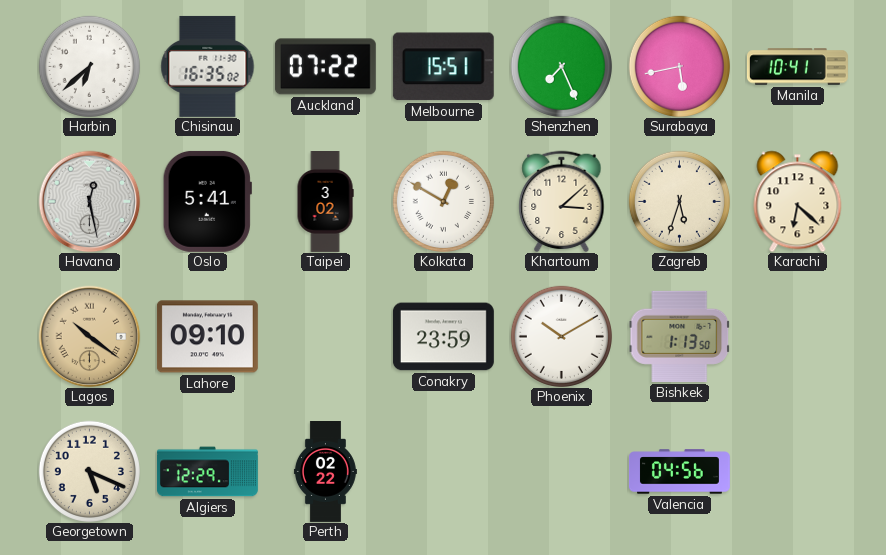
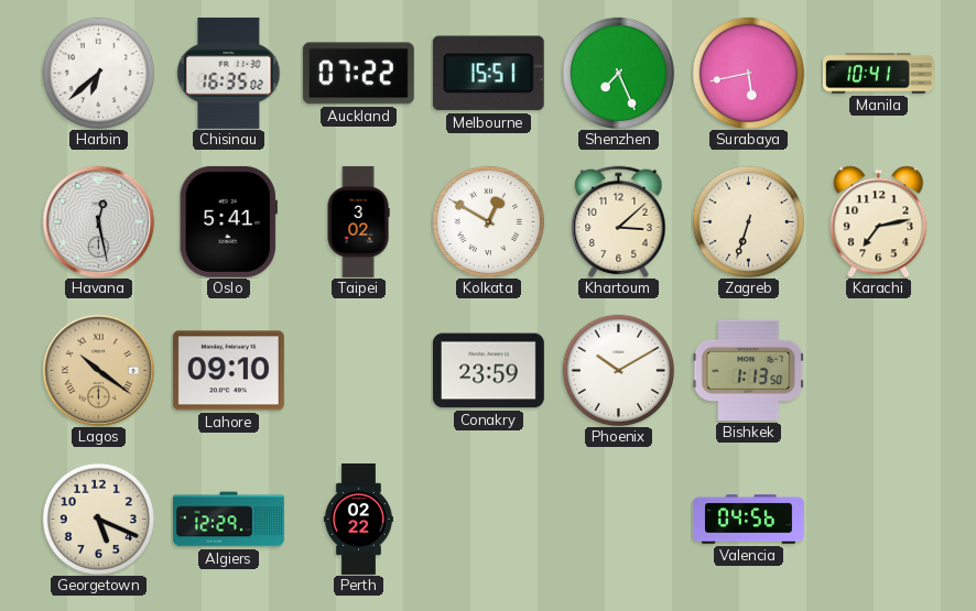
Zagreb: 5:33 -> 6:33
Karachi: 6:22 -> 7:13
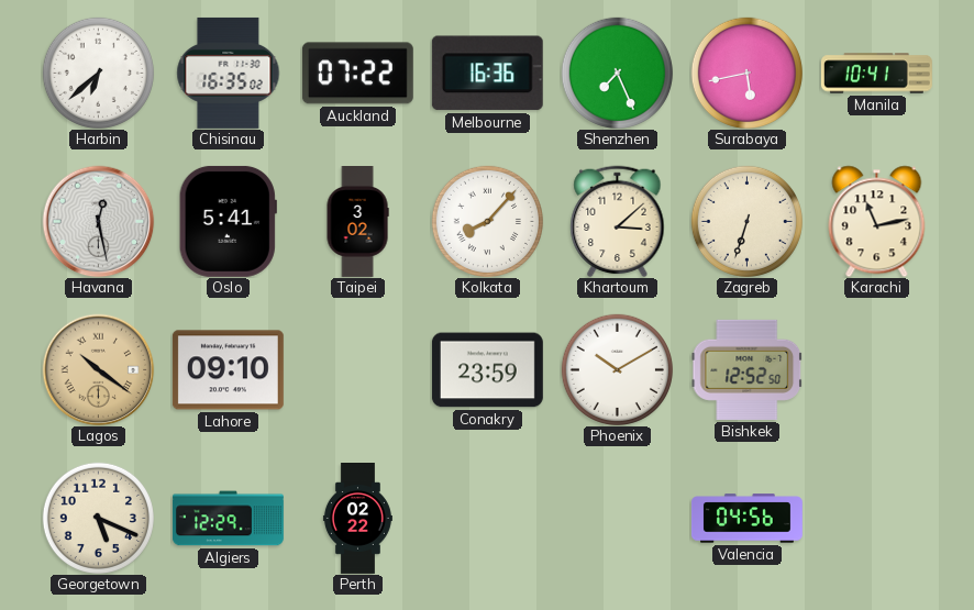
Melbourne: 15:51 -> 16:36
Kolkata: 12:50 -> 8:07
Karachi: 7:13 -> 11:13
Bishkek: 1:13 -> 12:52
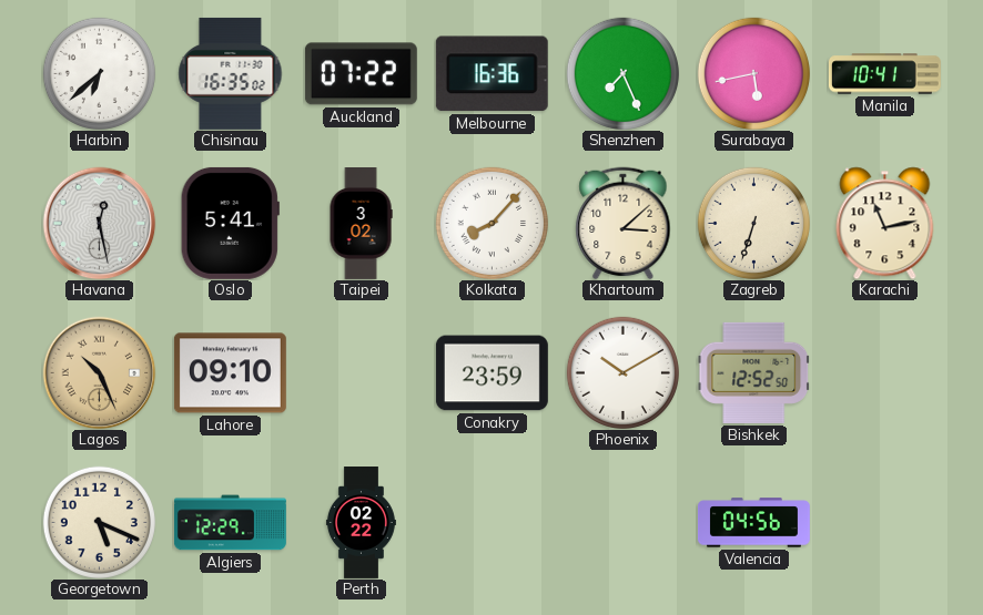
Lagos: 10:21 -> 10:26
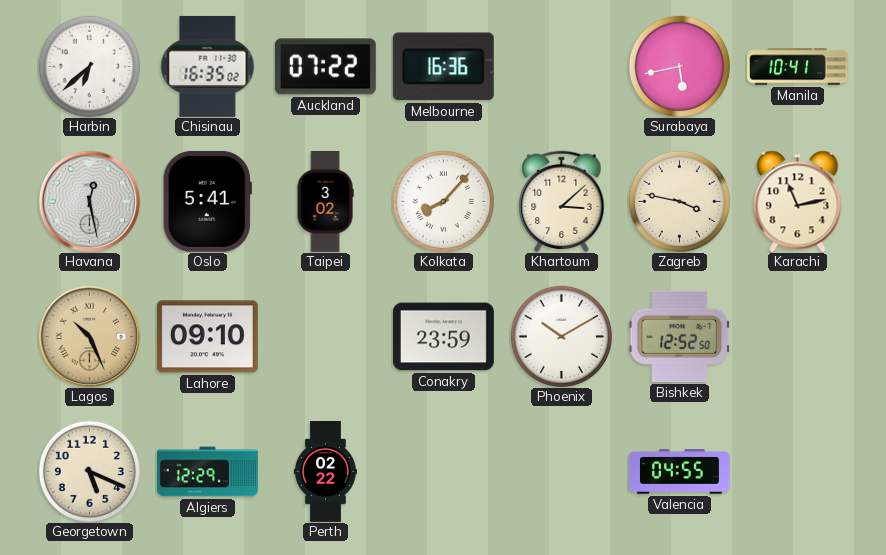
Shenzhen: 7:26 -> none
Zagreb: 6:33 -> 3:47
Valencia: 04:56 -> 04:55
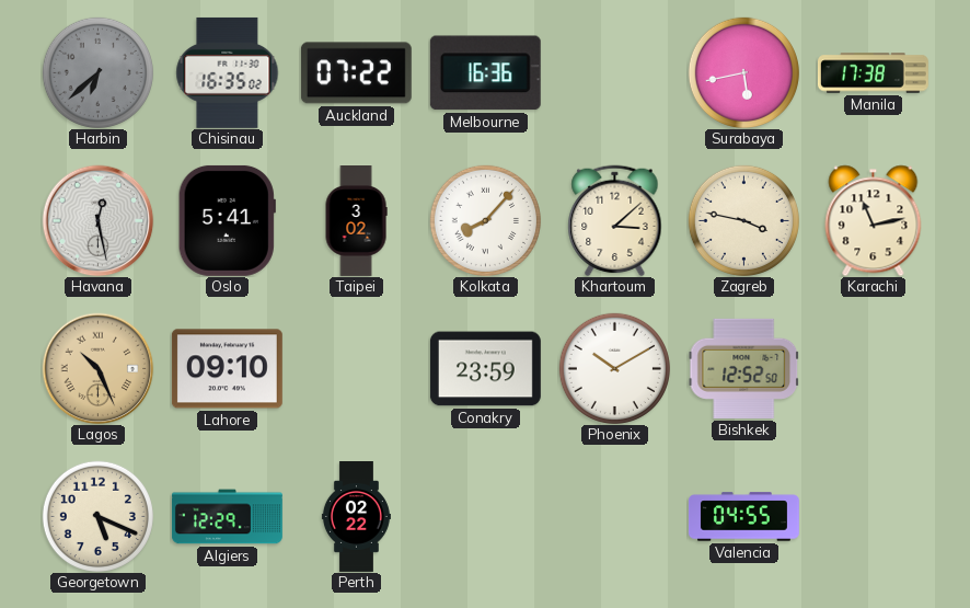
Harbin dial: white -> grey
Manila: 10:41 -> 17:38
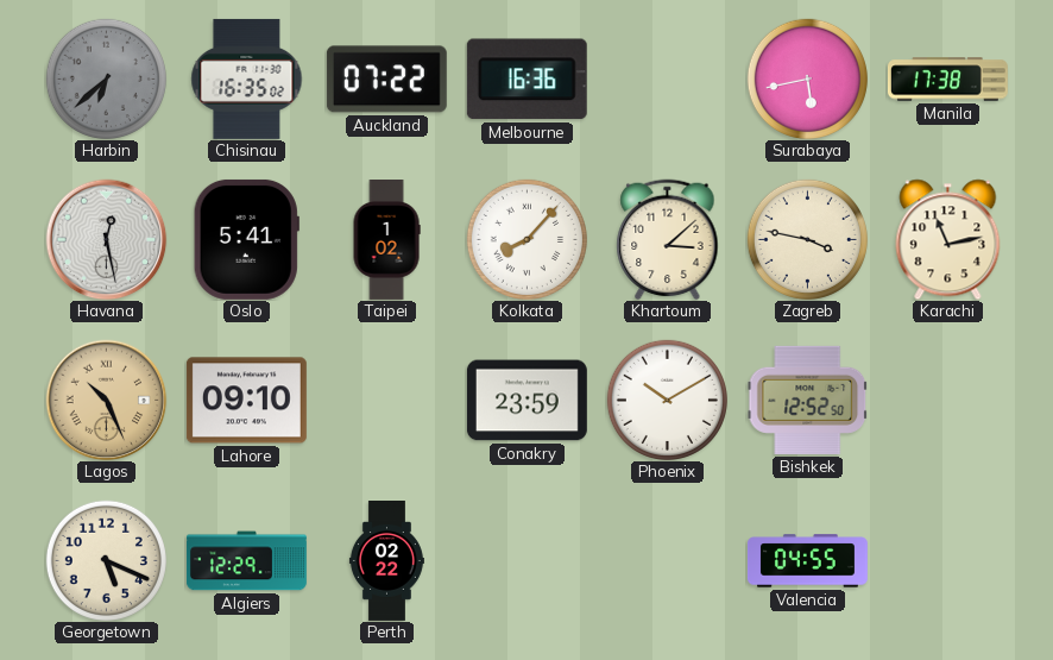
Taipei: 3:02 -> 1:02
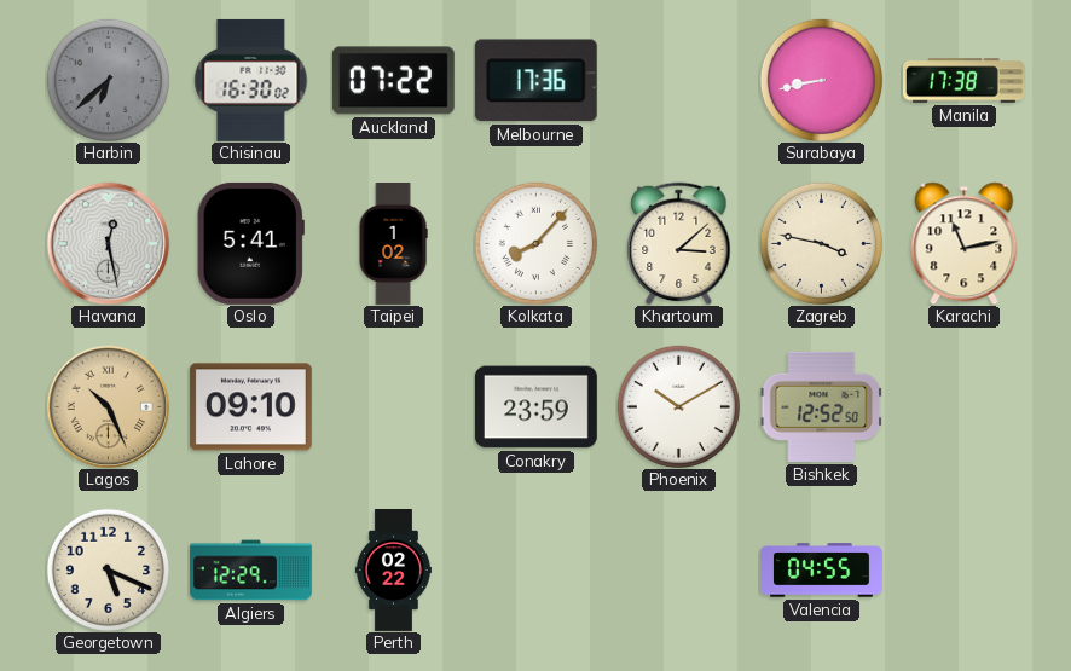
Chisinau: 16:35 -> 16:30
Melbourne: 16:36 -> 17:36
Surabaya: 5:43 -> 8:43
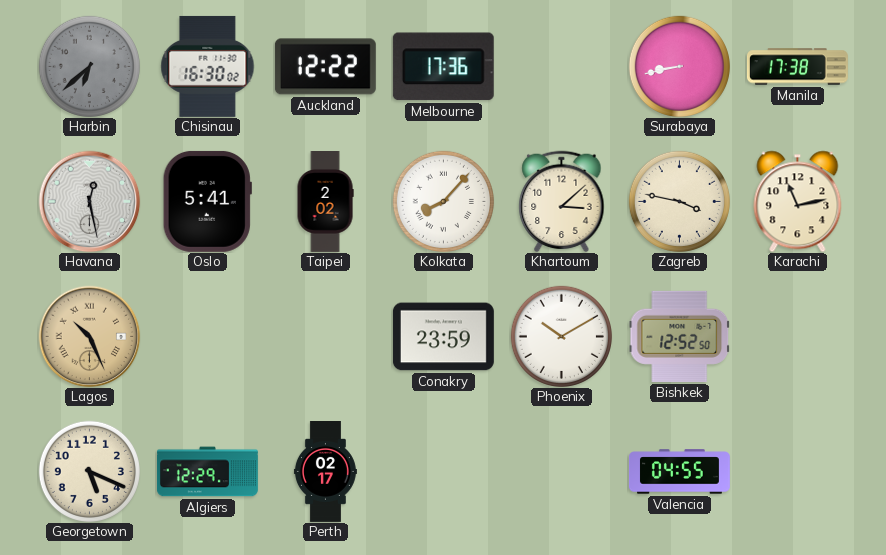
Auckland: 07:22 -> 12:22
Taipei: 1:02 -> 2:02
Lahore: 09:10 -> none
Perth: 02:22 -> 02:17
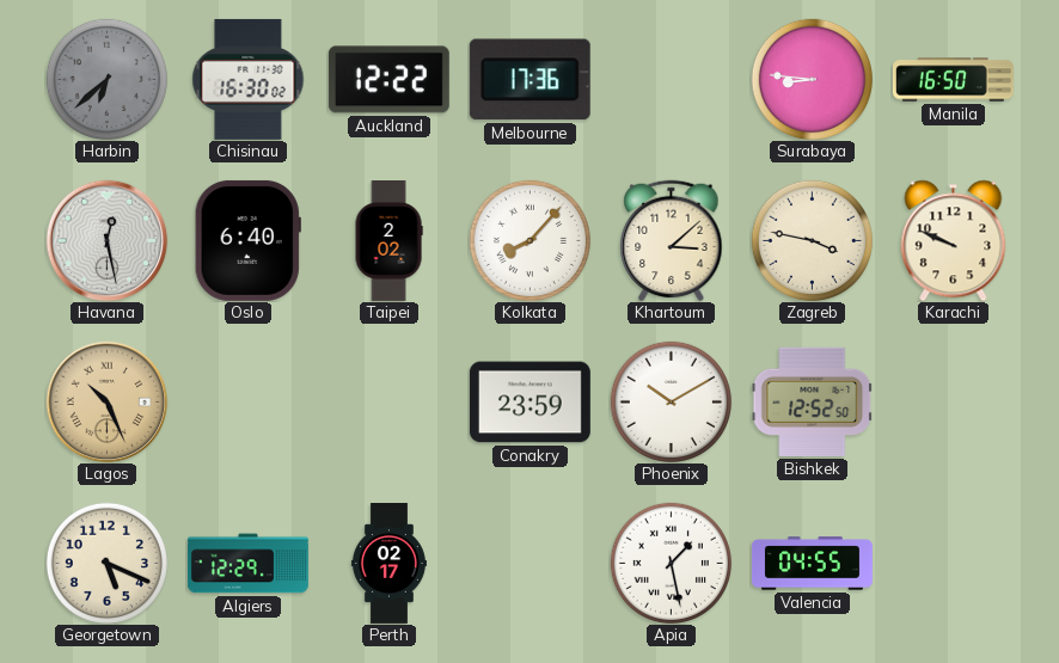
Surabaya: 8:43 -> 8:46
Manila: 17:38 -> 16:50
Oslo: 5:41 -> 6:40
Karachi: 11:13 -> 9:49
Apia: none -> 1:28
